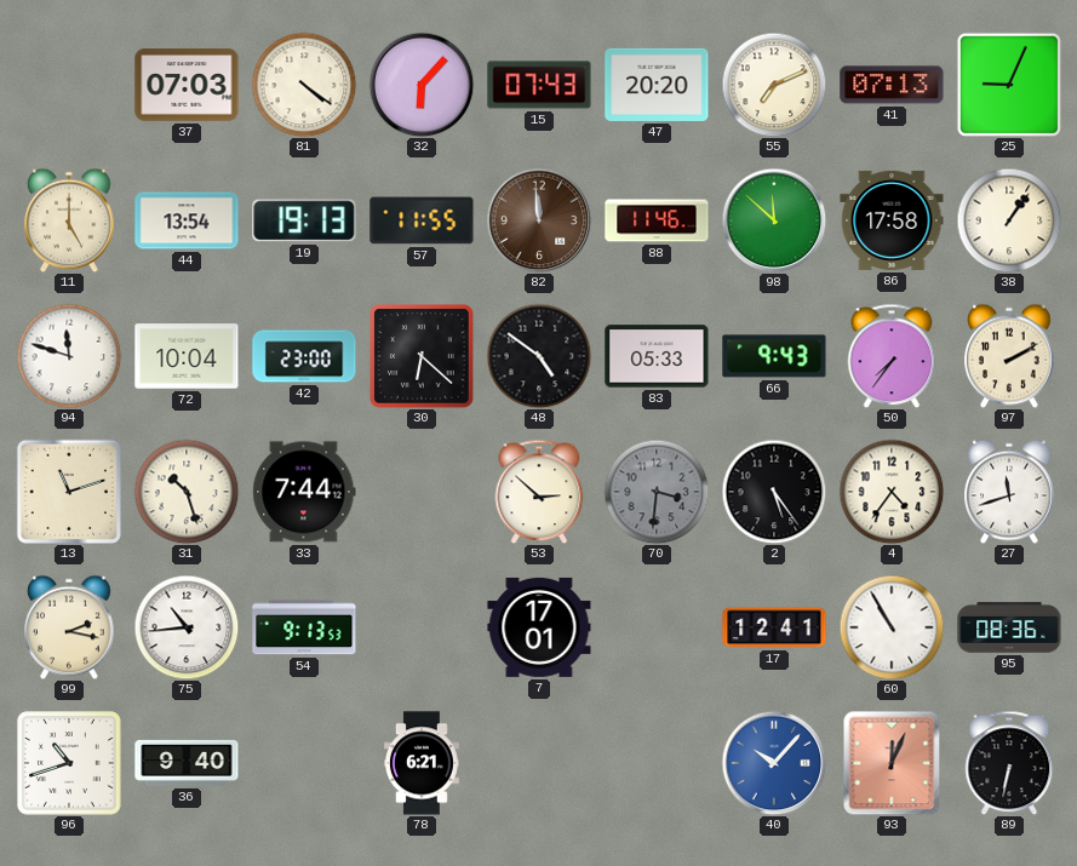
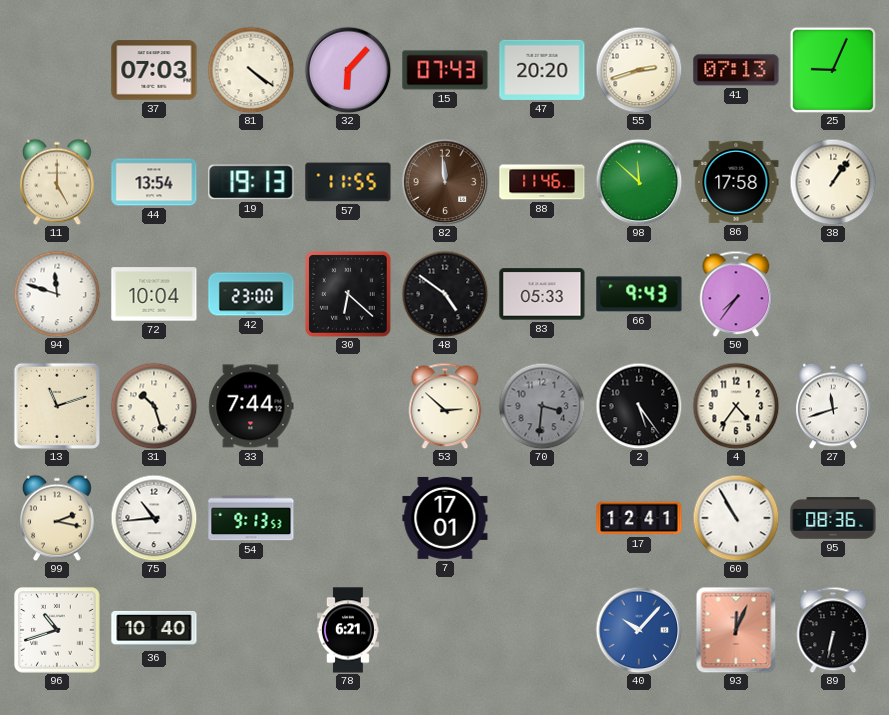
55: 7:11 -> 2:42
97: 2:10 -> none
36: 9:40 -> 10:40
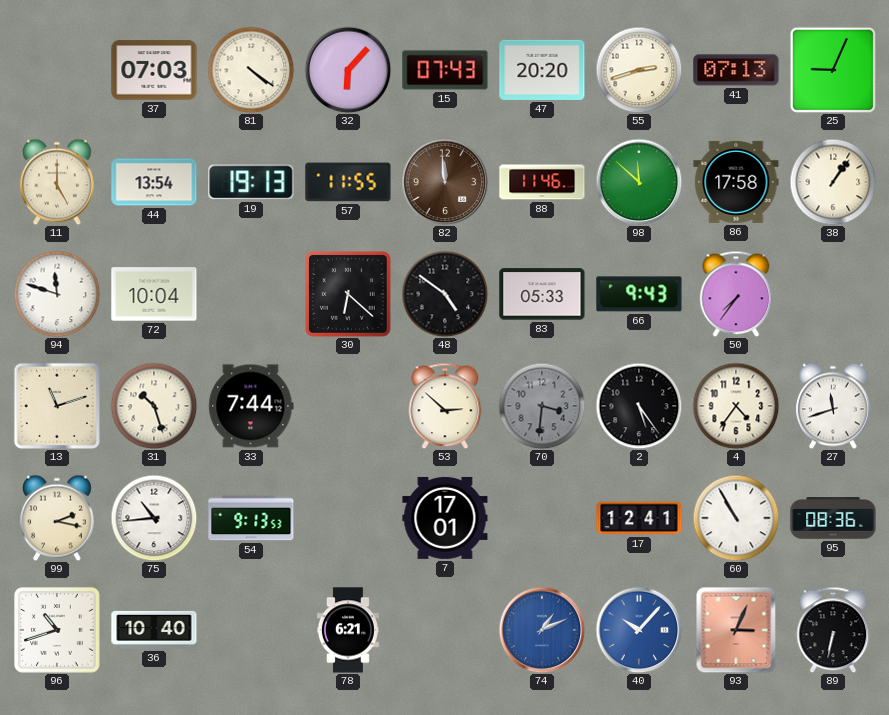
42: 23:00 -> none
74: none -> 1:11
93: 12:04 -> 3:04
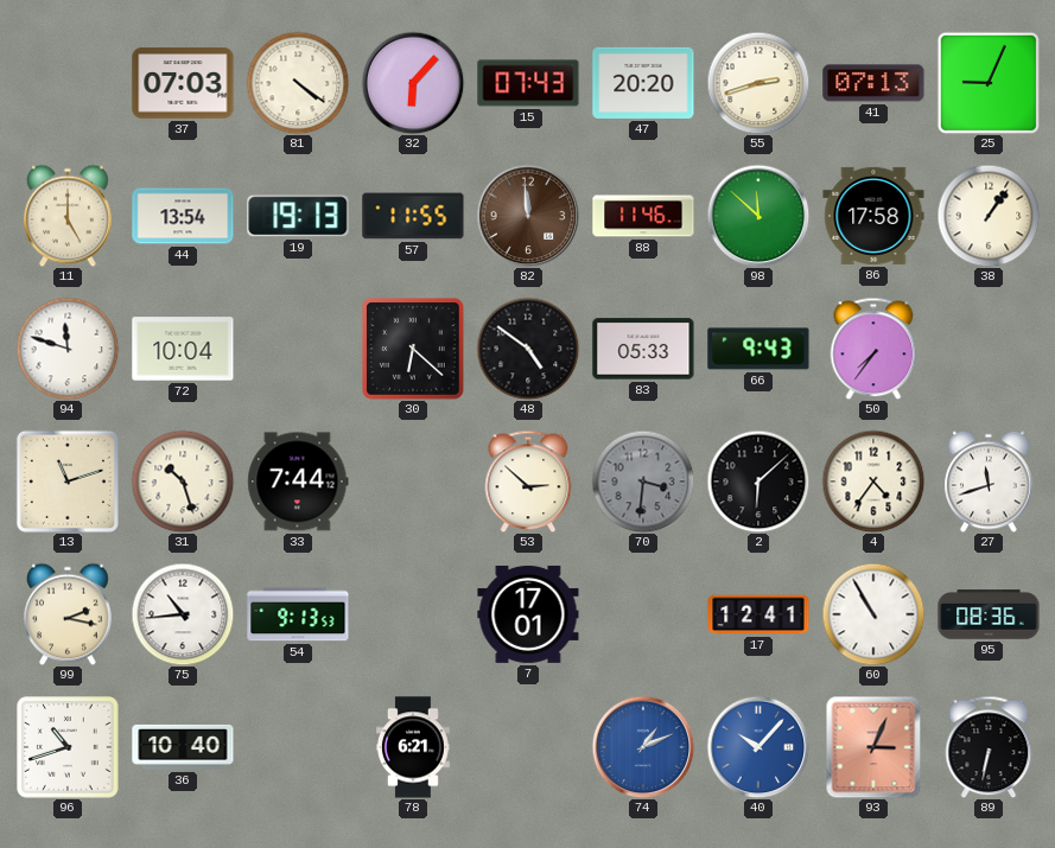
2: 5:24 -> 6:08
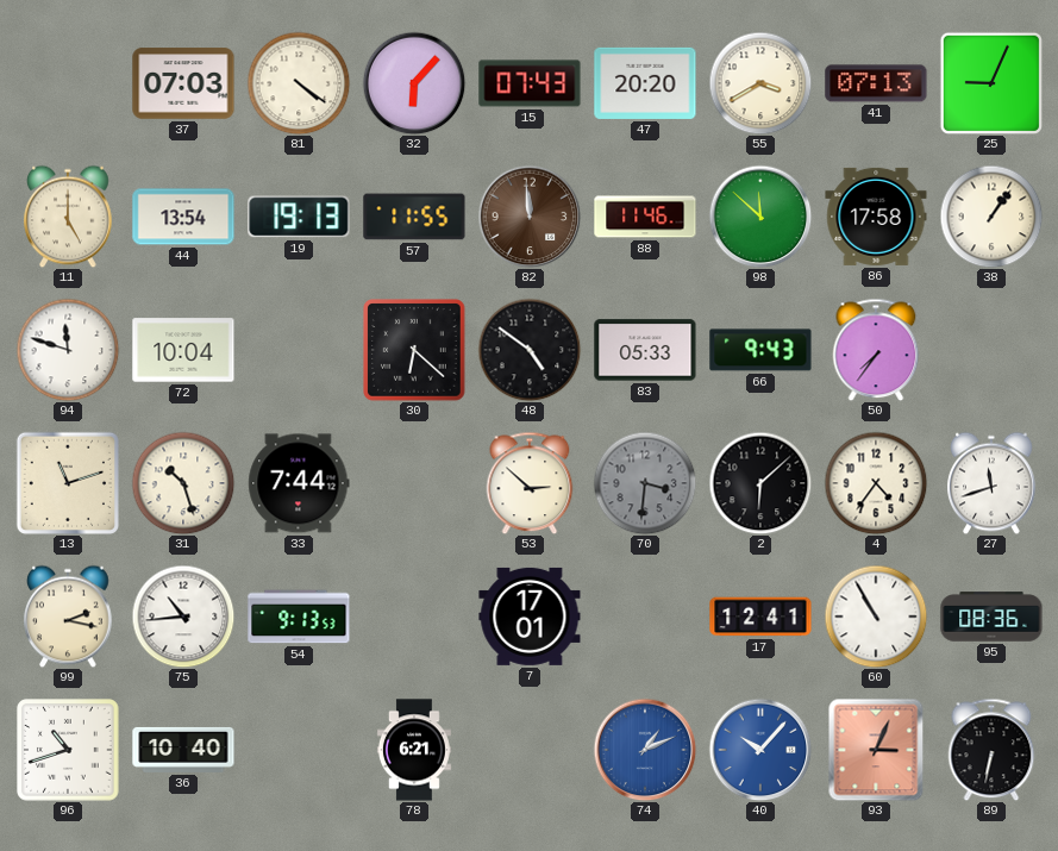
55: 2:42 -> 3:40
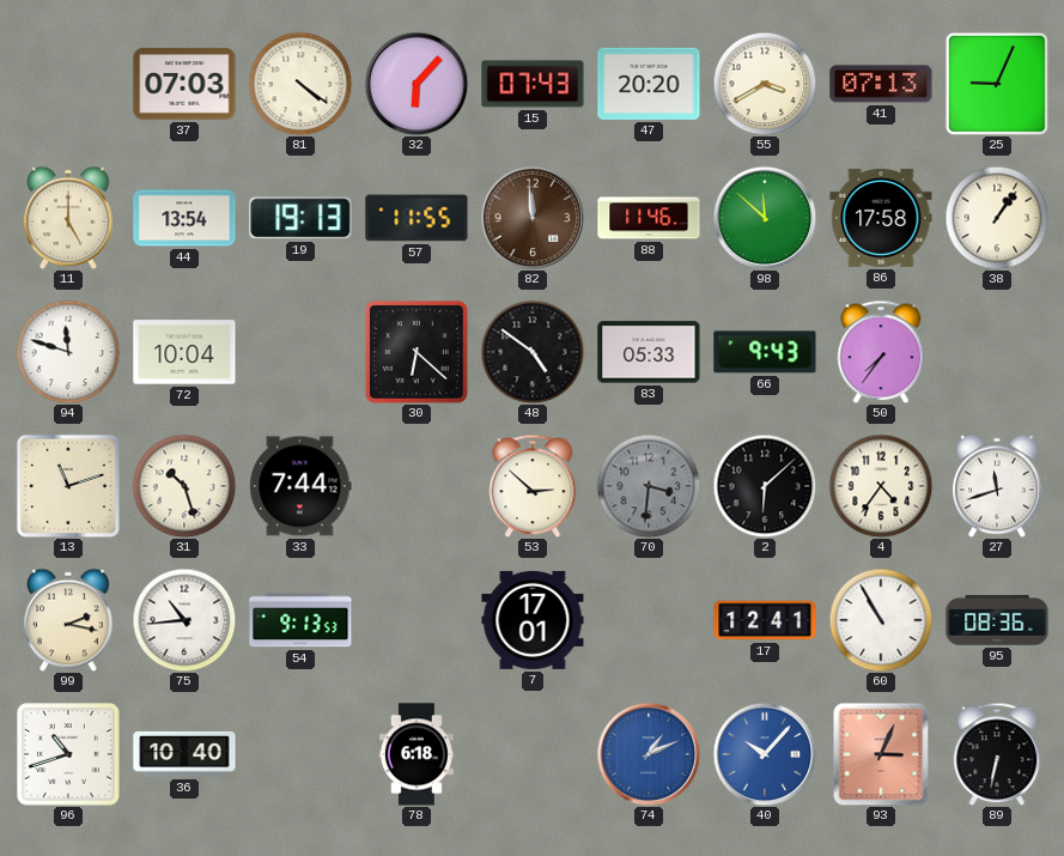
78: 6:21 -> 6:18
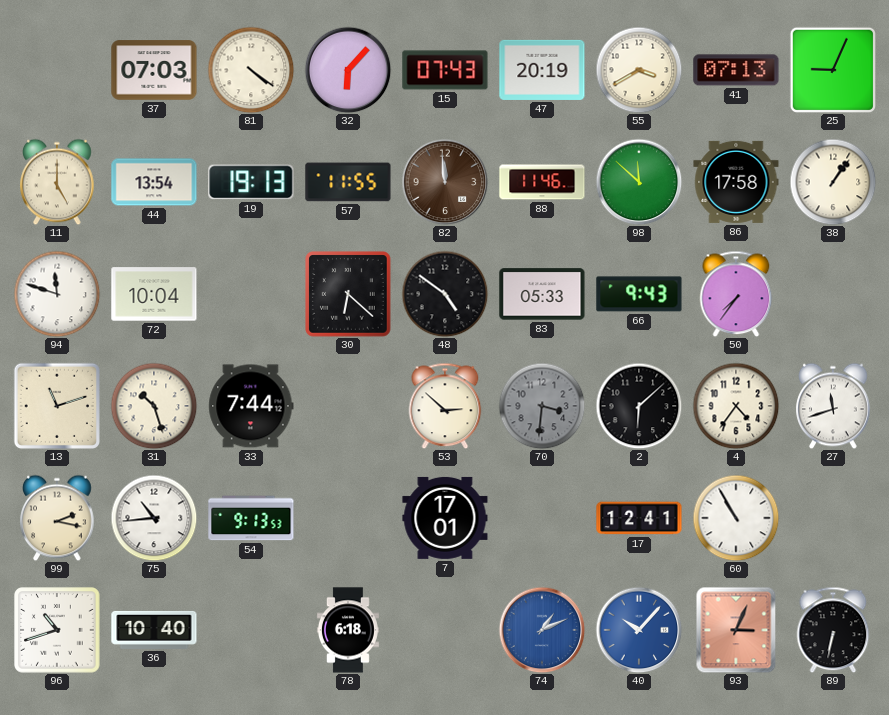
47: 20:20 -> 20:19
95: 08:36 -> none
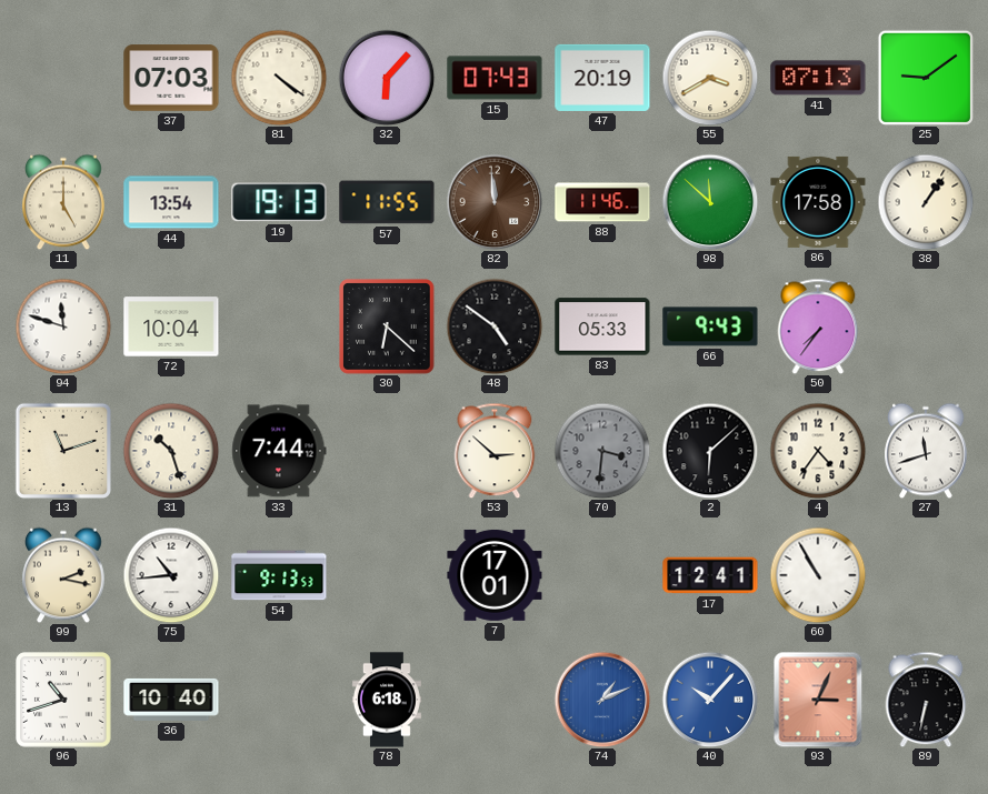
25: 9:04 -> 9:09
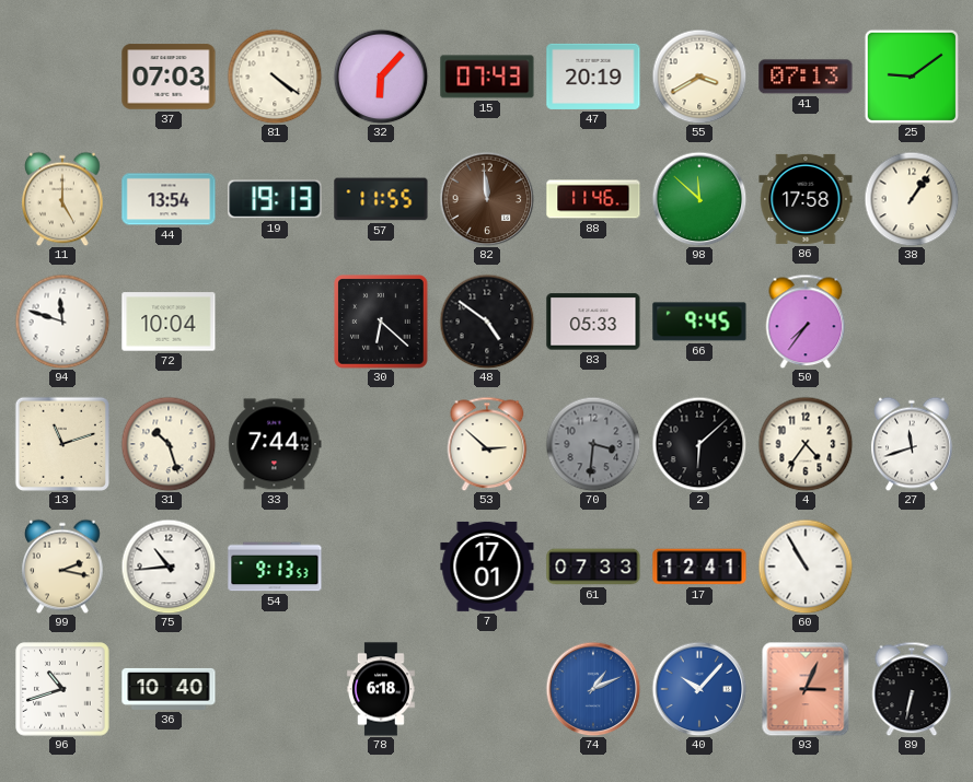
66: 9:43 -> 9:45
61: none -> 07:33
